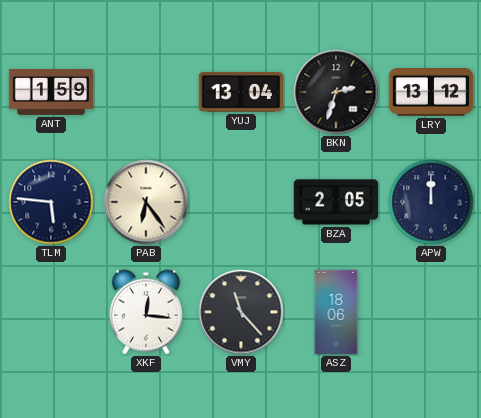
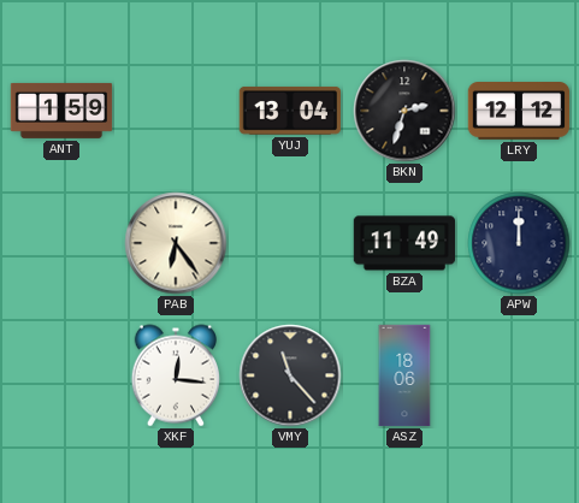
LRY: 13:12 -> 12:12
TLM: 5:46 -> none
BZA: 2:05 -> 11:49
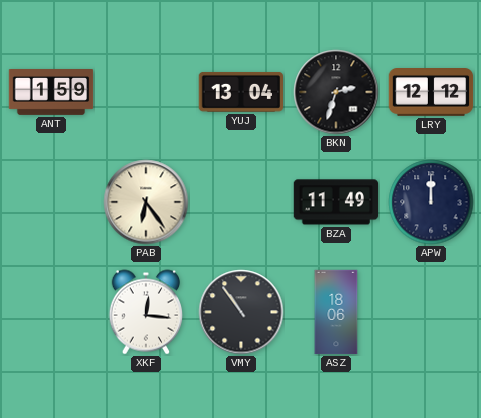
VMY: 11:23 -> 10:54
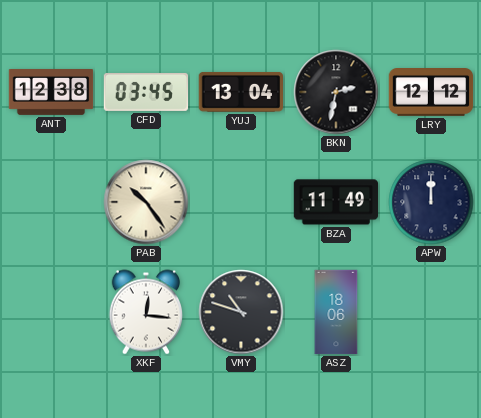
ANT: 1:59 -> 12:38
CFD: none -> 03:45
BKN: 2:33 -> 2:32
PAB: 6:24 -> 10:24
VMY: 10:54 -> 10:48
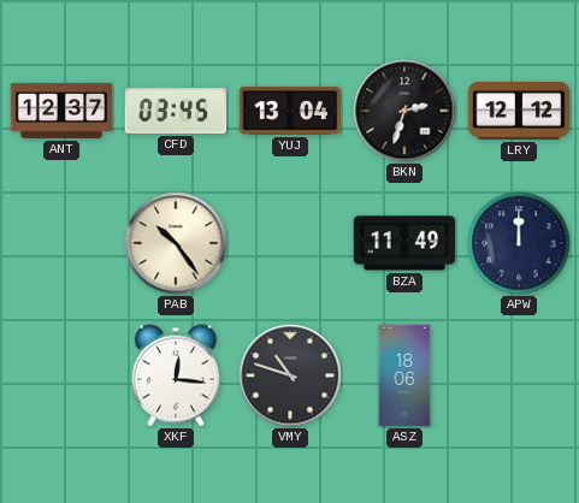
ANT: 12:38 -> 12:37
BKN: 2:32 -> 2:33
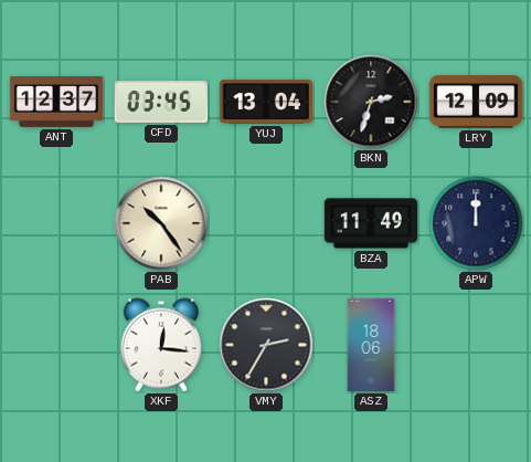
LRY: 12:12 -> 12:09
VMY: 10:48 -> 2:35
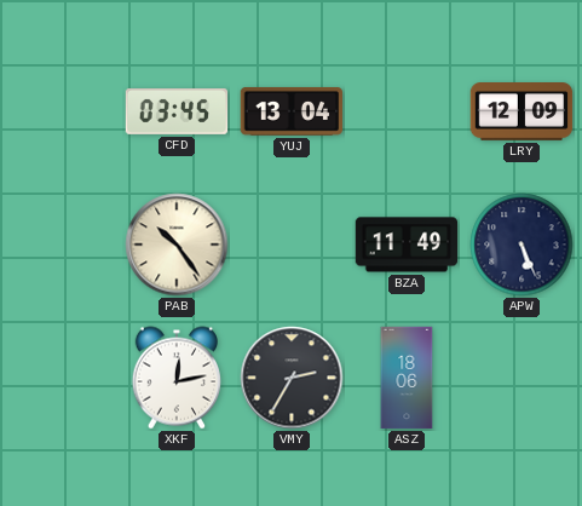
ANT: 12:37 -> none
BKN: 2:33 -> none
APW: 12:00 -> 5:26
XKF: 12:16 -> 12:13
